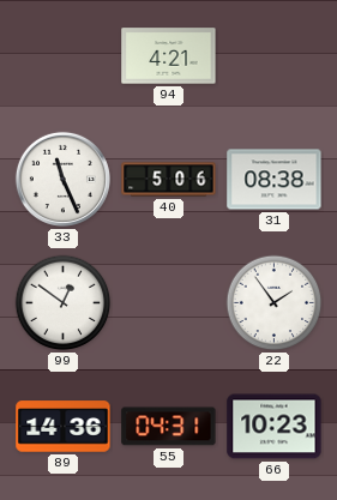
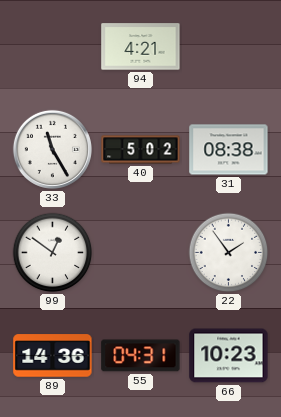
33: 11:26 -> 11:25
40: 5:06 -> 5:02
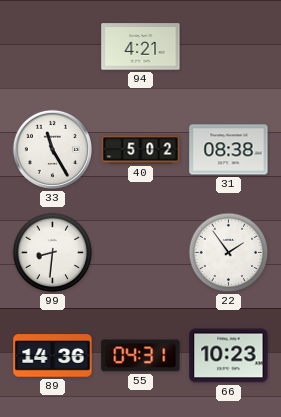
99: 12:51 -> 8:31
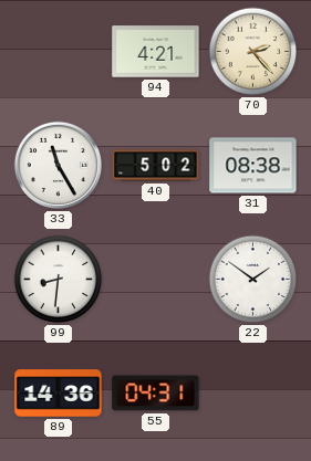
70: none -> 2:23
22: 1:54 -> 1:51
66: 10:23 -> none
